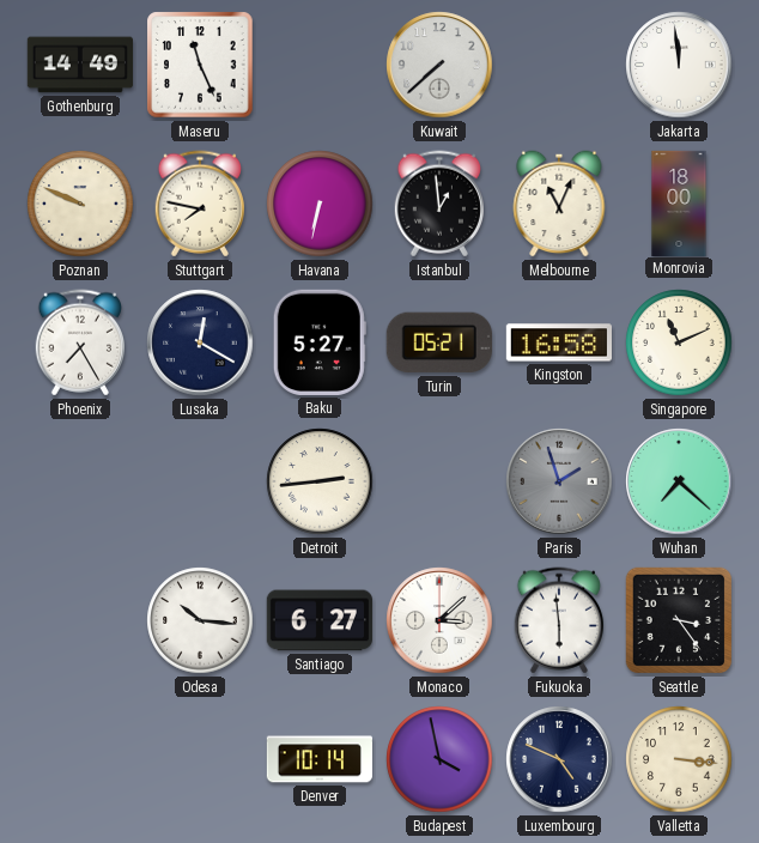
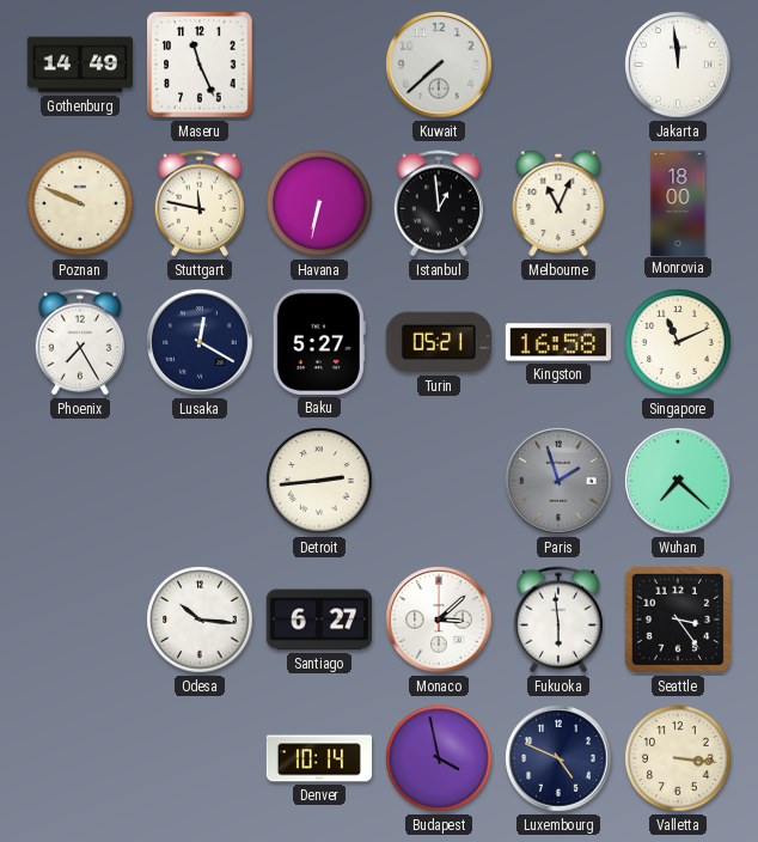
Stuttgart: 7:47 -> 11:47
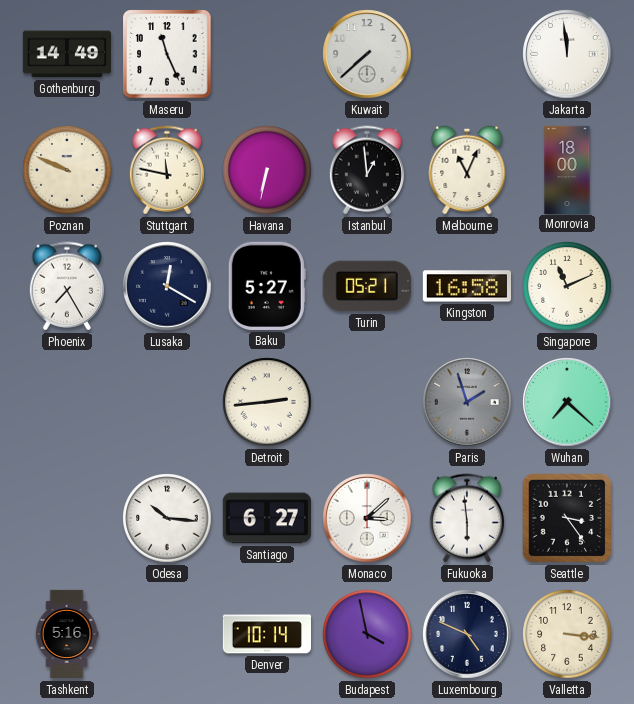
Tashkent: none -> 5:16
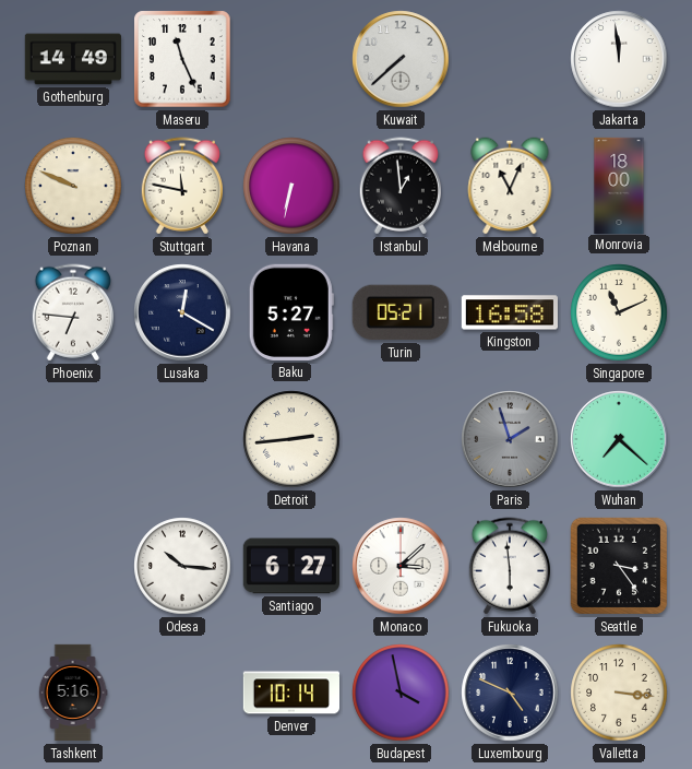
Phoenix: 7:25 -> 6:46
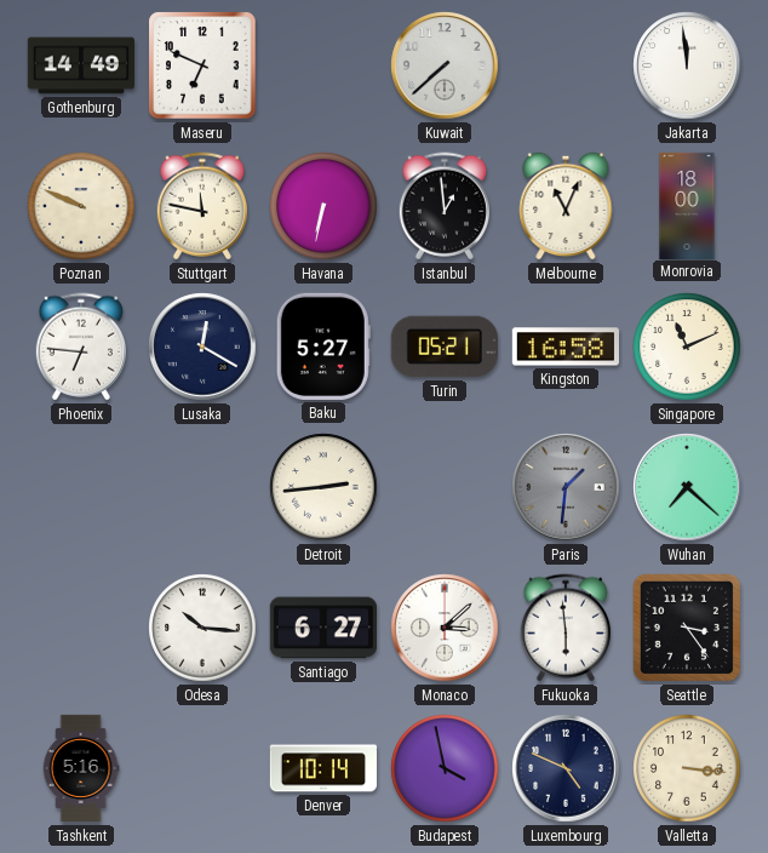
Maseru: 11:26 -> 6:49
Paris: 1:57 -> 1:31
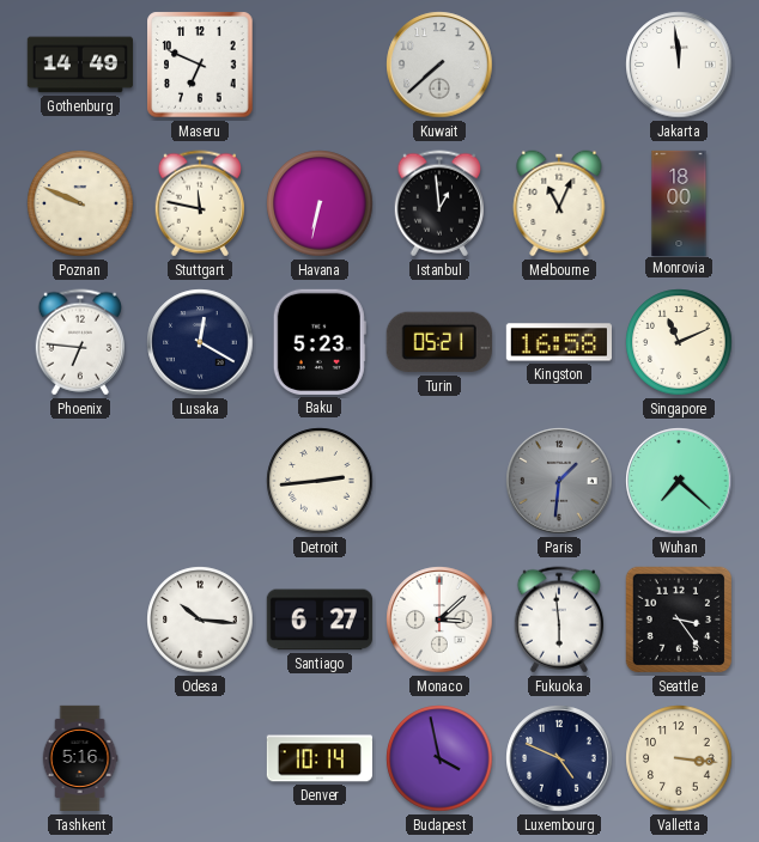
Baku: 5:27 -> 5:23
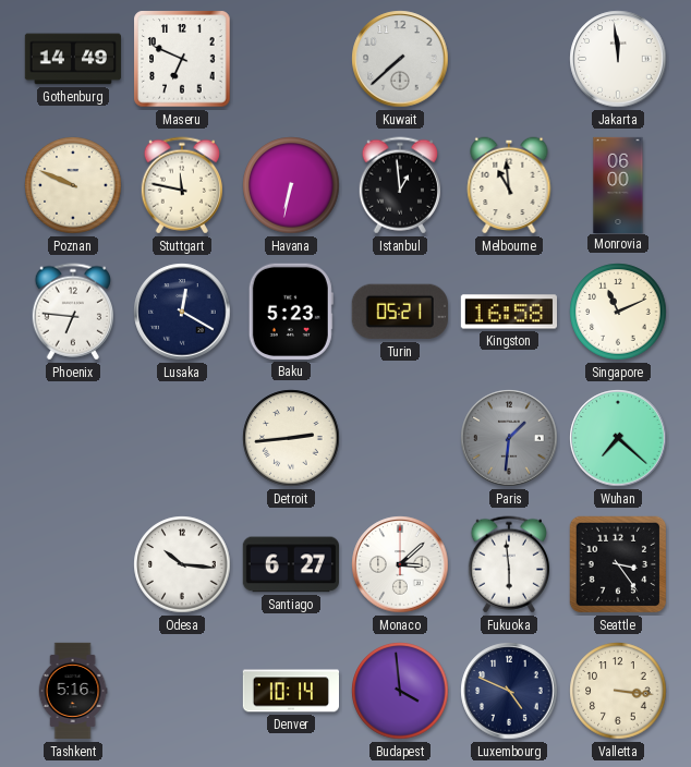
Melbourne: 11:04 -> 10:59
Monrovia: 18:00 -> 06:00
Budapest: 3:58 -> 3:59
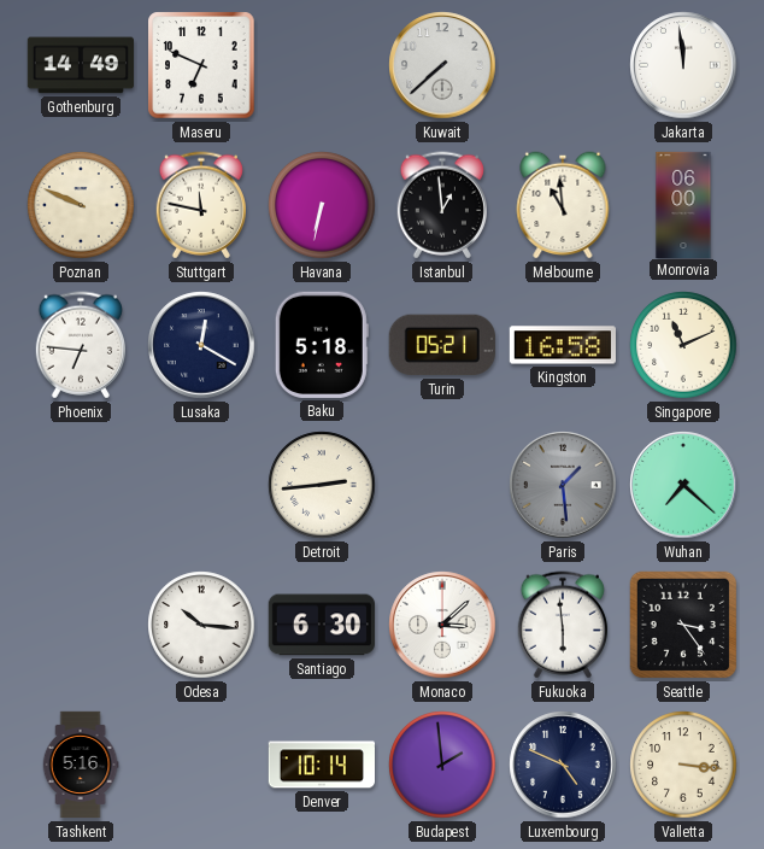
Baku: 5:23 -> 5:18
Paris: 1:31 -> 1:29
Santiago: 6:27 -> 6:30
Budapest: 3:59 -> 1:59
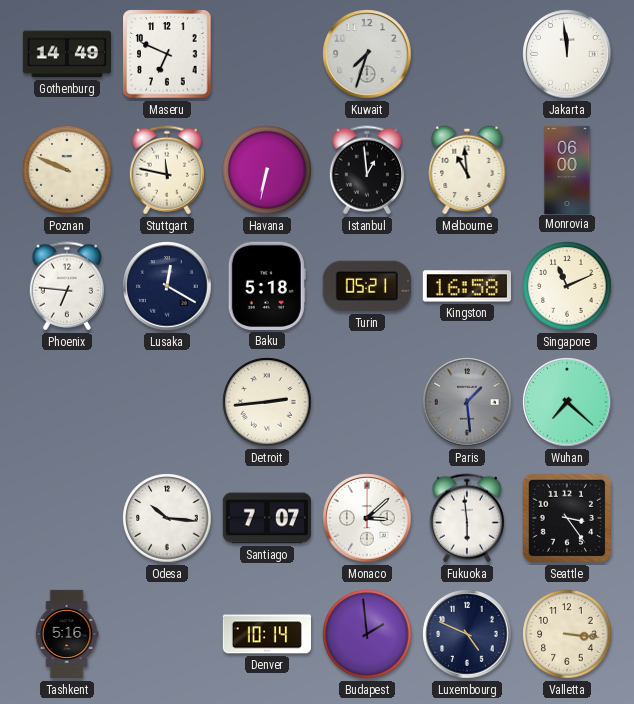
Kuwait: 7:38 -> 7:33
Santiago: 6:30 -> 7:07
